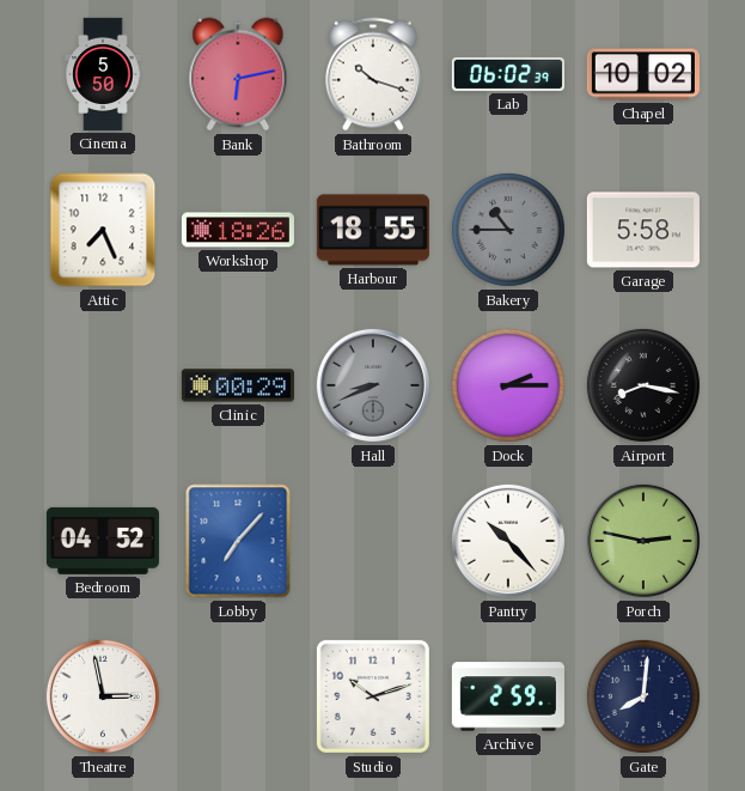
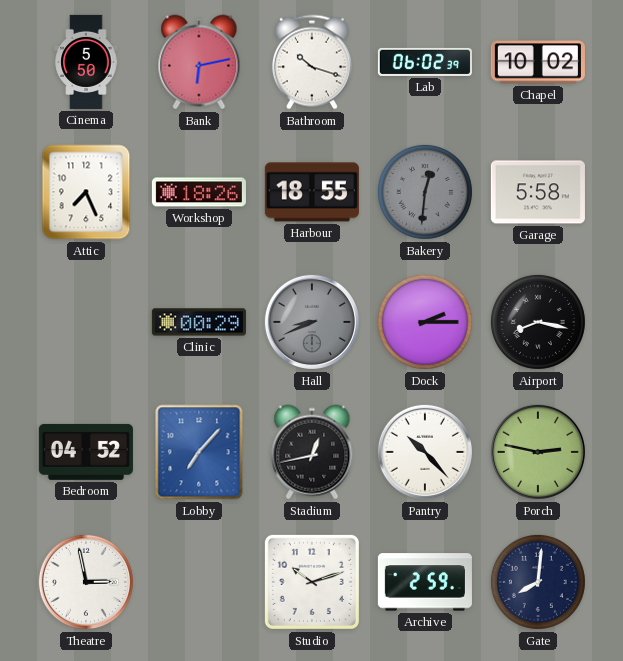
Bakery: 10:45 -> 12:31
Stadium: none -> 12:43
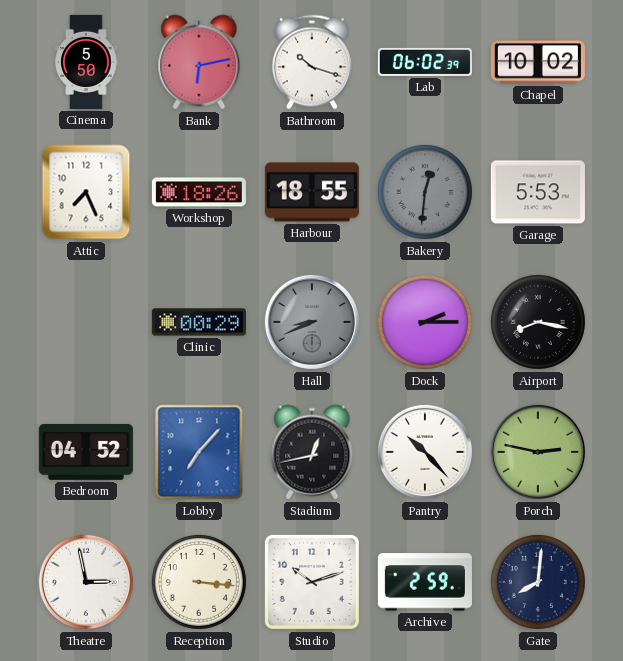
Garage: 5:58 -> 5:53
Reception: none -> 3:16
